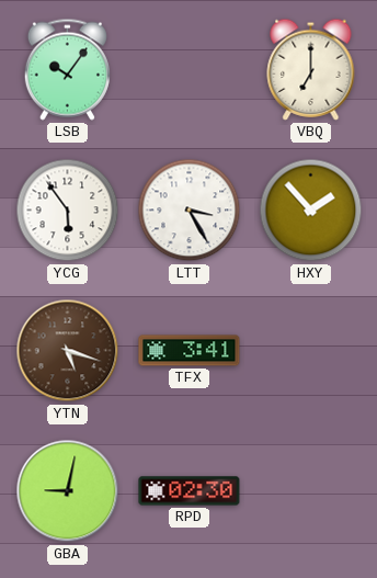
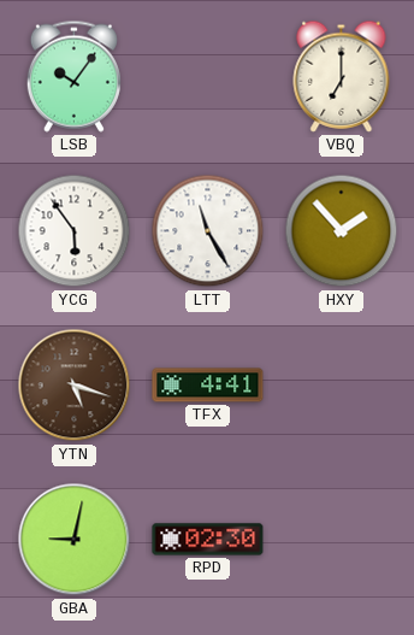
LTT: 3:25 -> 11:25
TFX: 3:41 -> 4:41
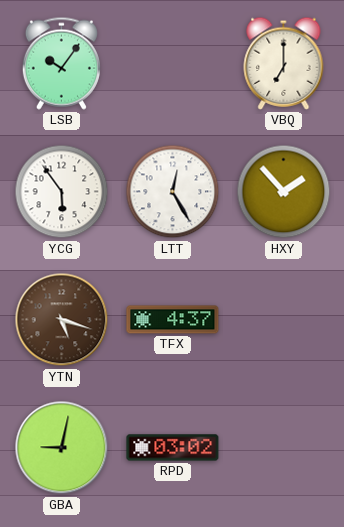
LTT: 11:25 -> 12:25
TFX: 4:41 -> 4:37
RPD: 02:30 -> 03:02
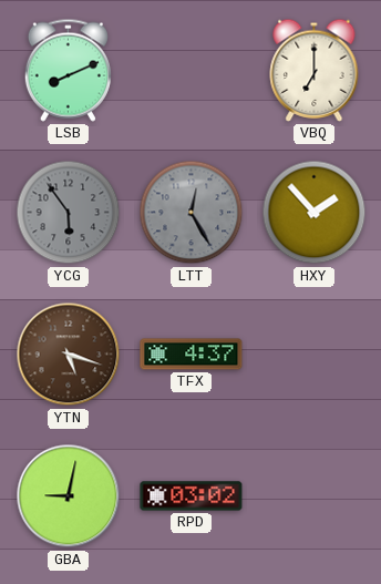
LSB: 10:06 -> 8:11
YCG dial: white -> grey
LTT dial: white -> grey
